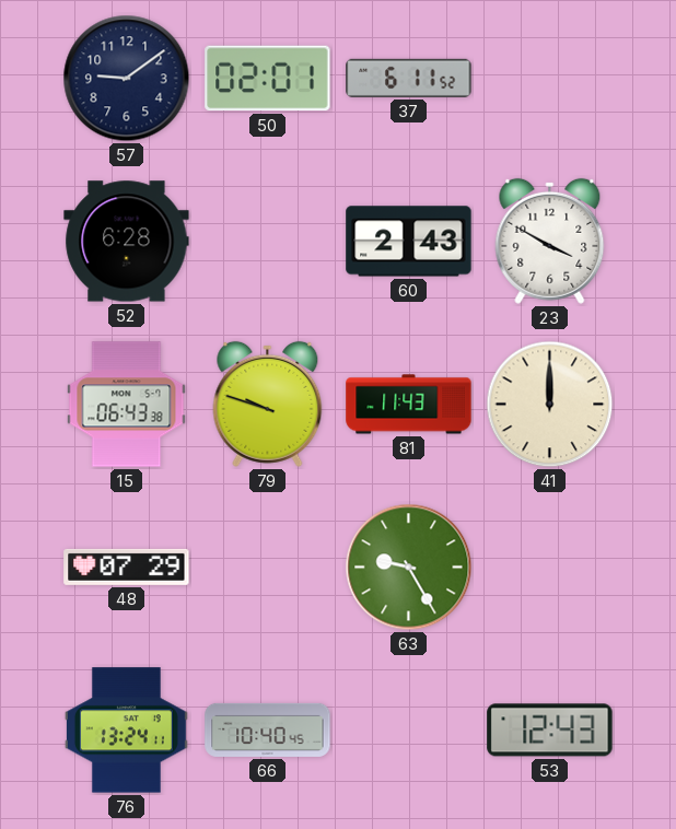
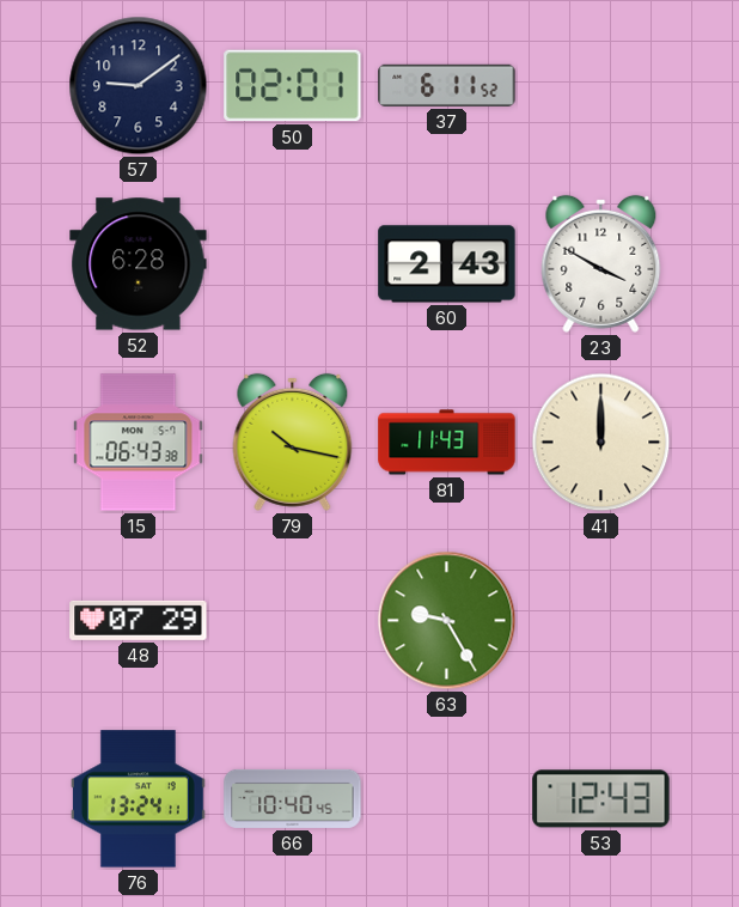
79: 9:48 -> 10:17
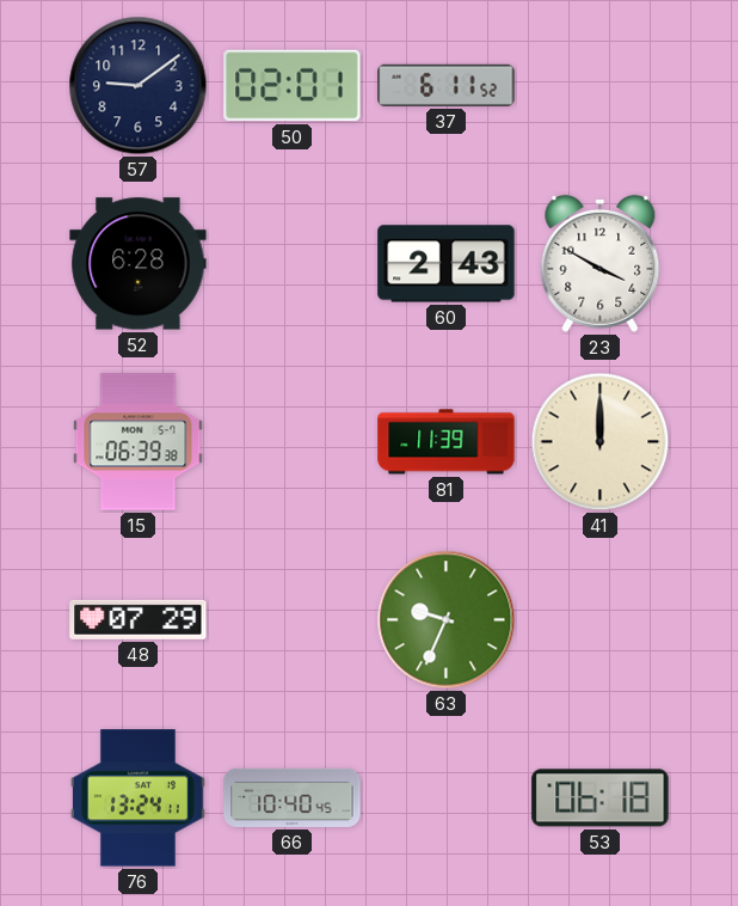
15: 06:43 -> 06:39
79: 10:17 -> none
81: 11:43 -> 11:39
63: 9:25 -> 9:34
53: 12:43 -> 06:18
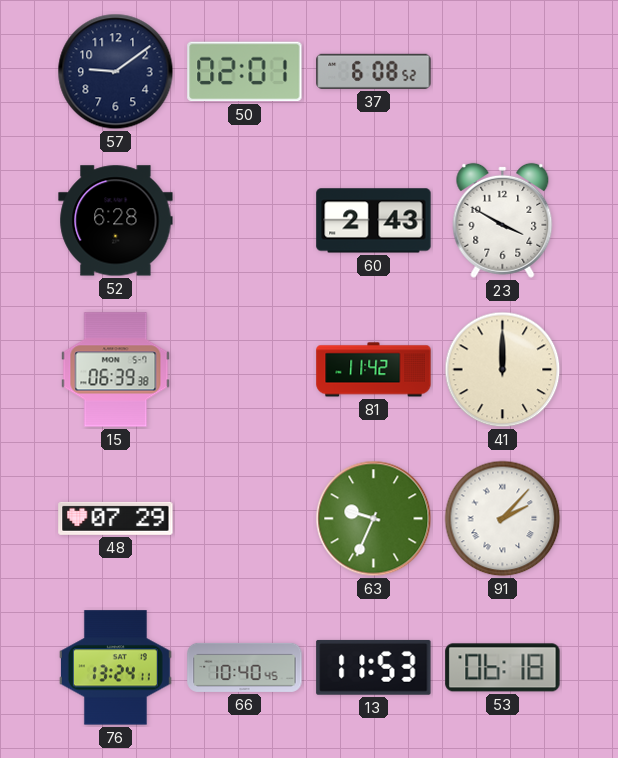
37: 6:11 -> 6:08
81: 11:39 -> 11:42
91: none -> 2:07
13: none -> 11:53
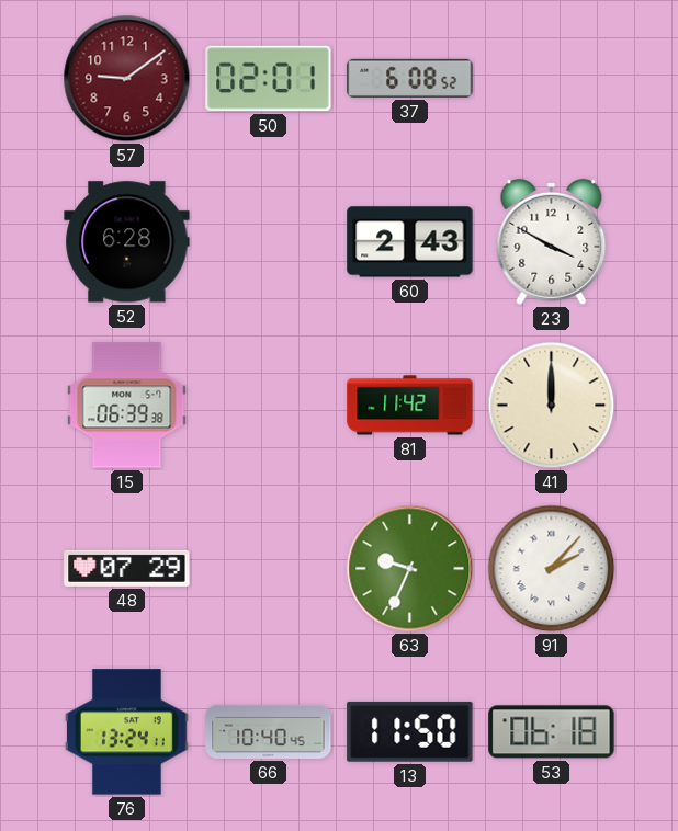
57 dial: navy -> burgundy
13: 11:53 -> 11:50
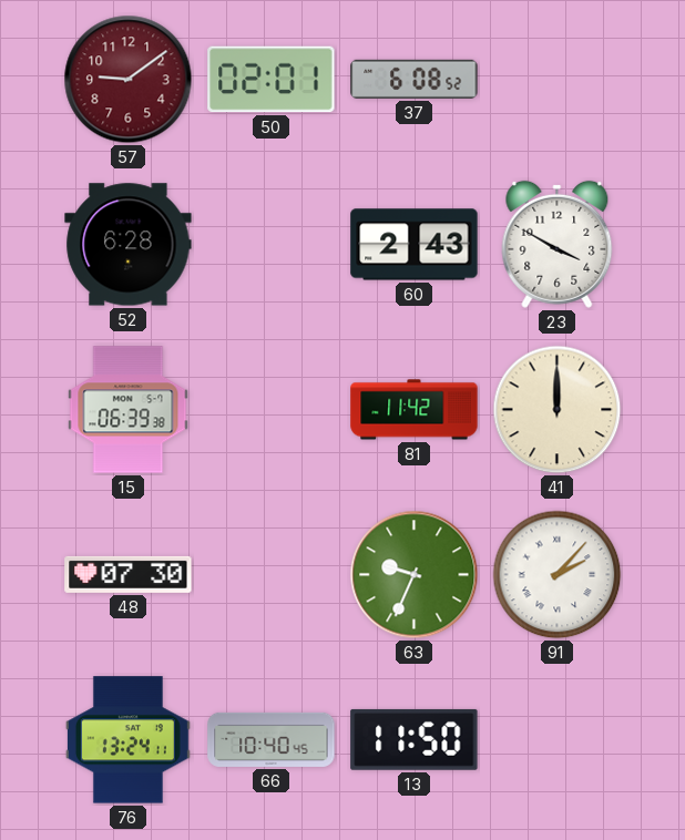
48: 07:29 -> 07:30
53: 06:18 -> none
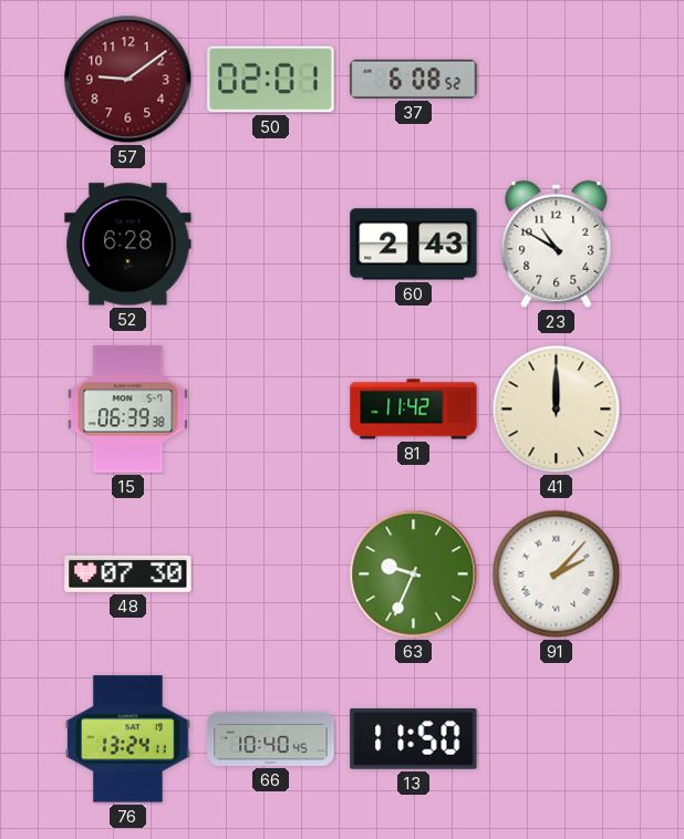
23: 3:50 -> 10:50
